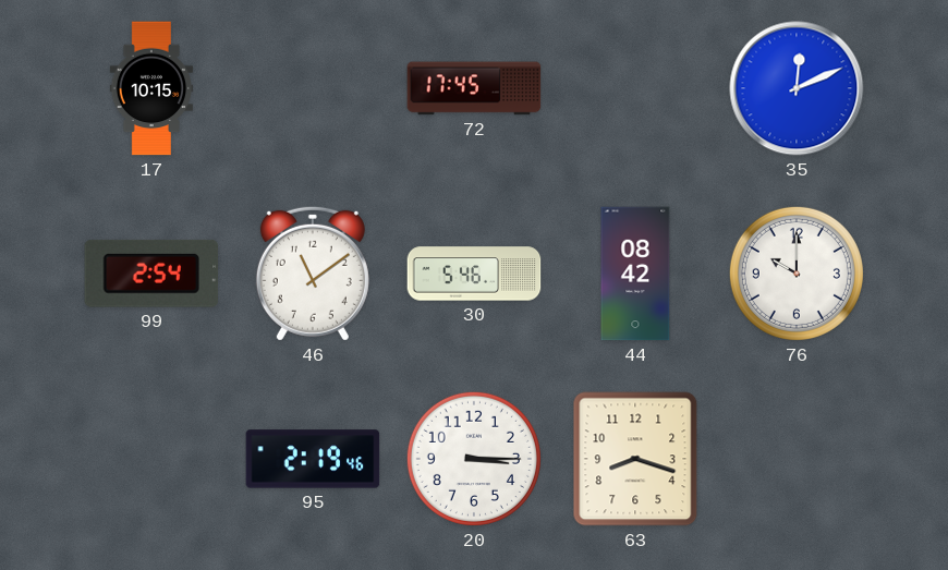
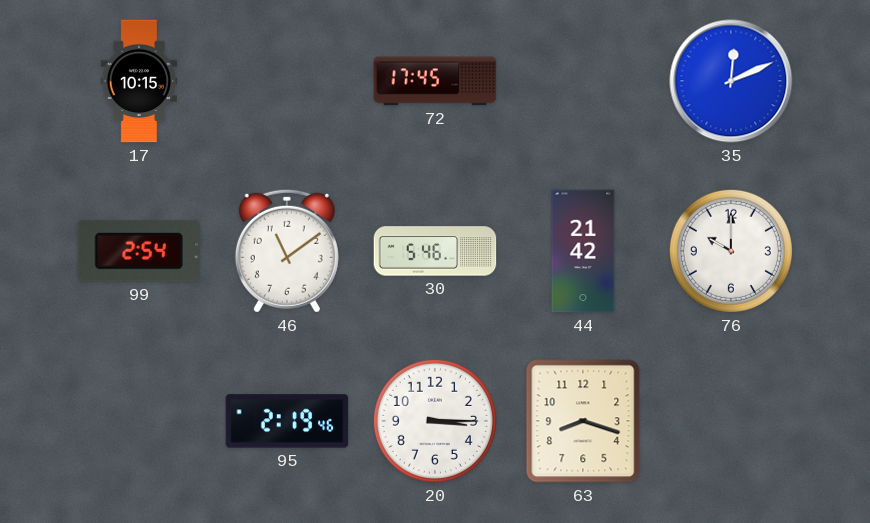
44: 08:42 -> 21:42
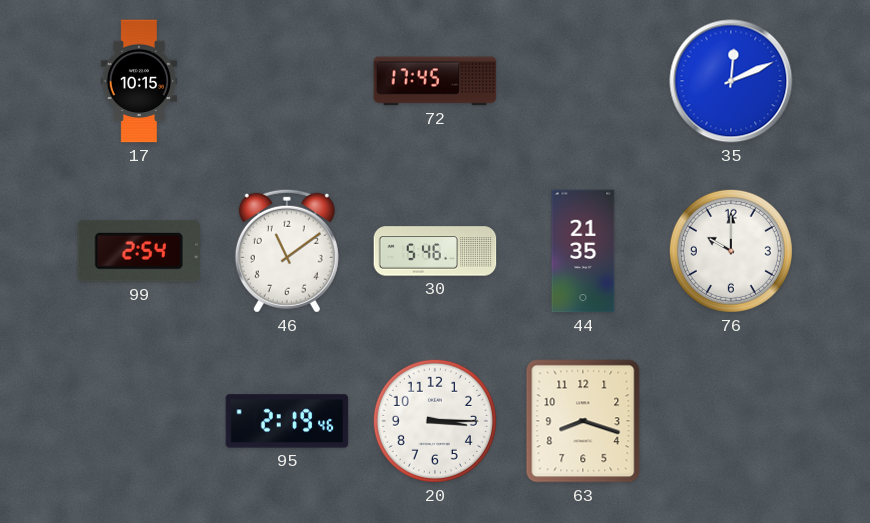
44: 21:42 -> 21:35
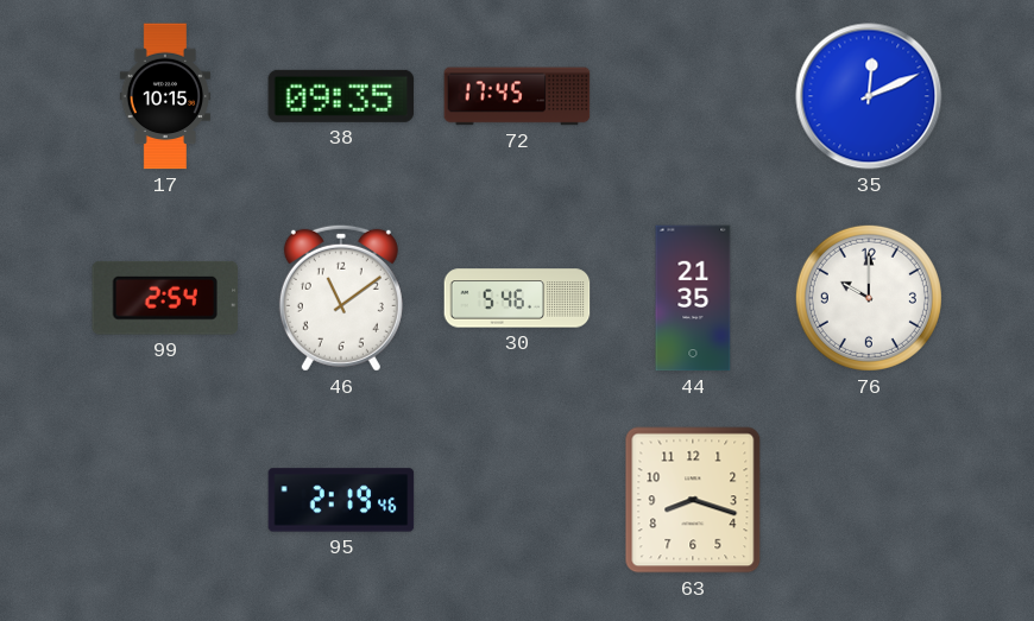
38: none -> 09:35
20: 3:15 -> none
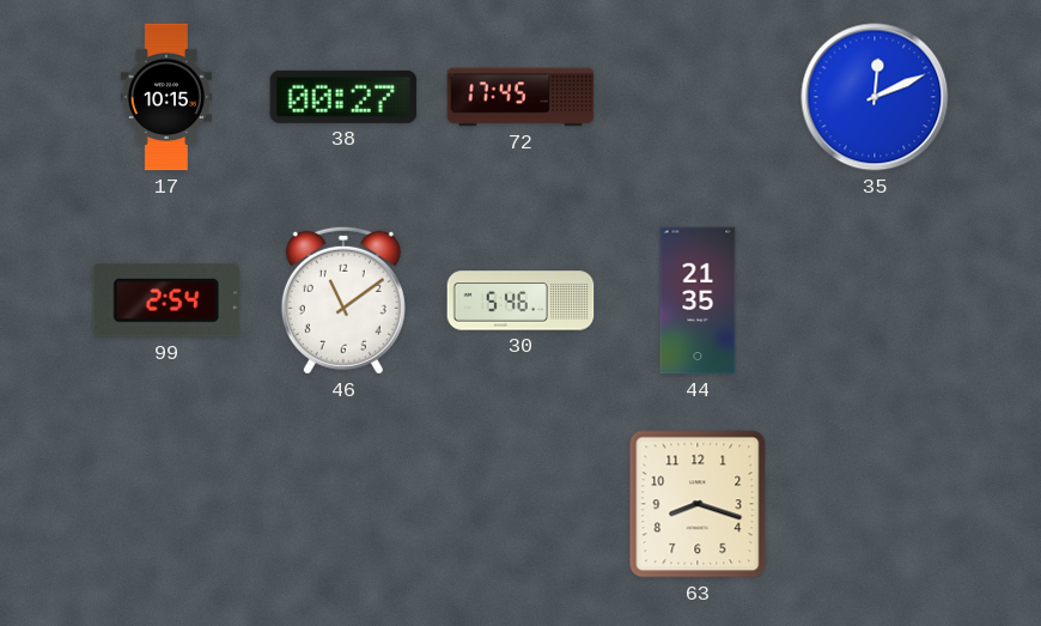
38: 09:35 -> 00:27
76: 10:00 -> none
95: 2:19 -> none
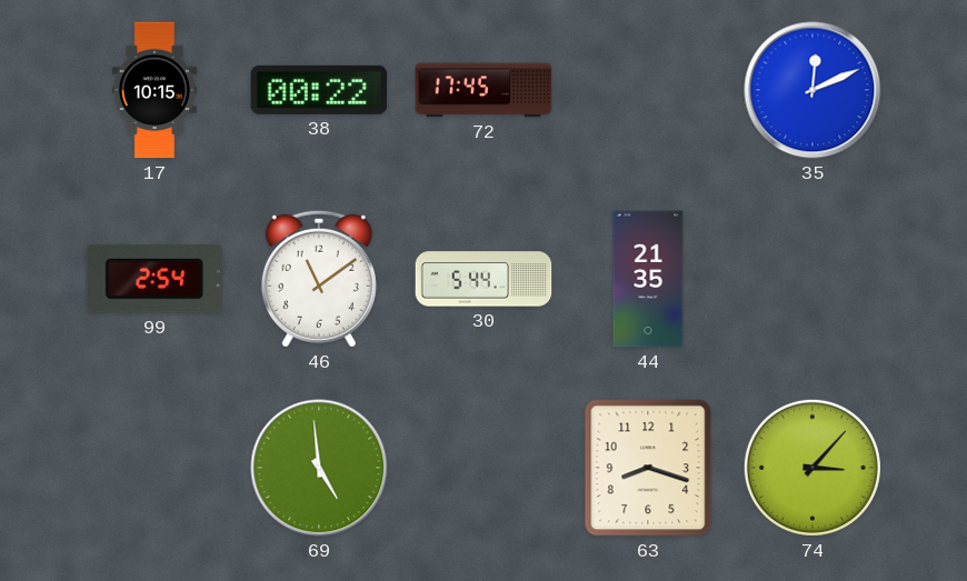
38: 00:27 -> 00:22
30: 5:46 -> 5:44
69: none -> 4:59
74: none -> 3:07
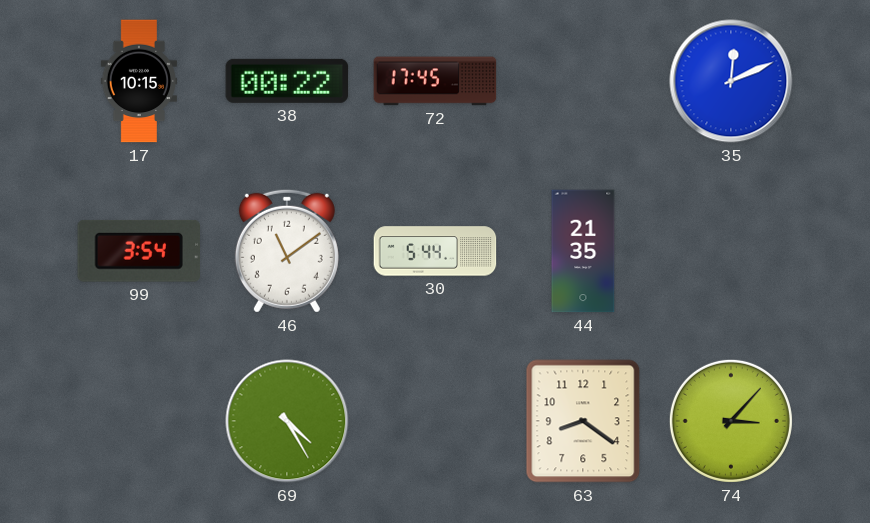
99: 2:54 -> 3:54
69: 4:59 -> 4:25
63: 8:18 -> 8:21
